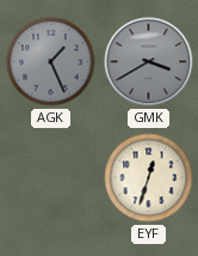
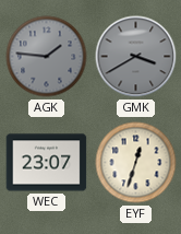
AGK: 1:26 -> 1:46
WEC: none -> 23:07
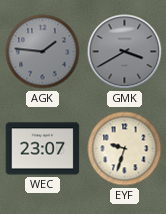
EYF: 12:33 -> 9:33
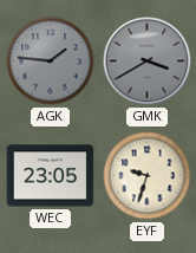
WEC: 23:07 -> 23:05
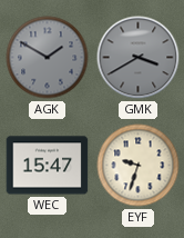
AGK: 1:46 -> 1:50
WEC: 23:05 -> 15:47
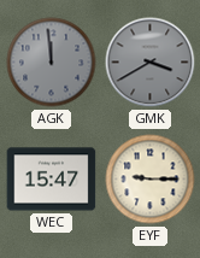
AGK: 1:50 -> 11:59
EYF: 9:33 -> 9:15
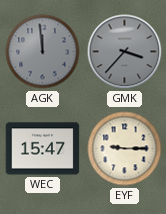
GMK: 3:40 -> 3:37
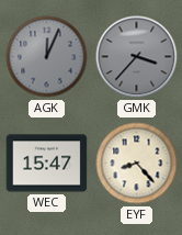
AGK: 11:59 -> 12:04
EYF: 9:15 -> 8:23
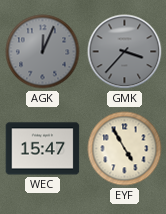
EYF: 8:23 -> 4:55
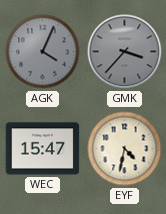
AGK: 12:04 -> 4:04
EYF: 4:55 -> 4:32
